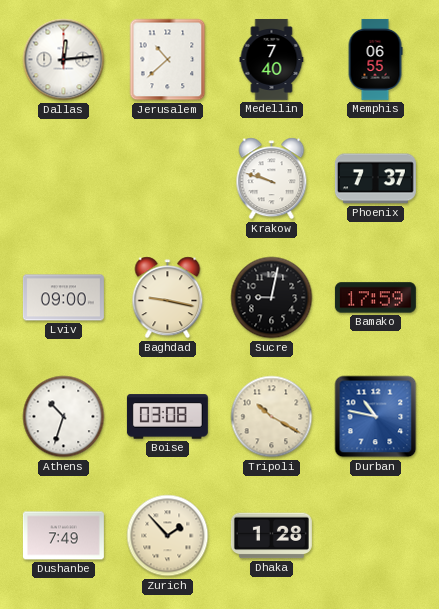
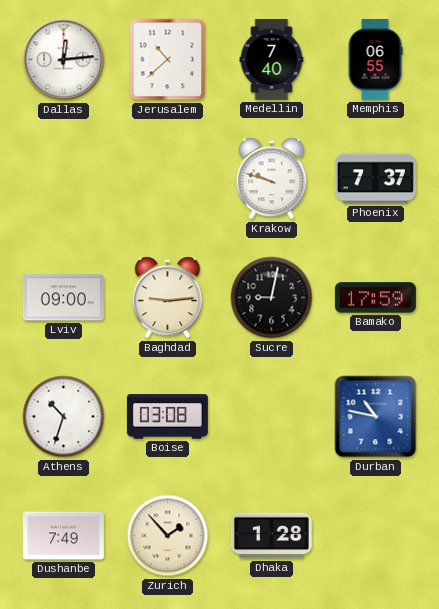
Baghdad: 9:17 -> 9:14
Tripoli: 10:20 -> none
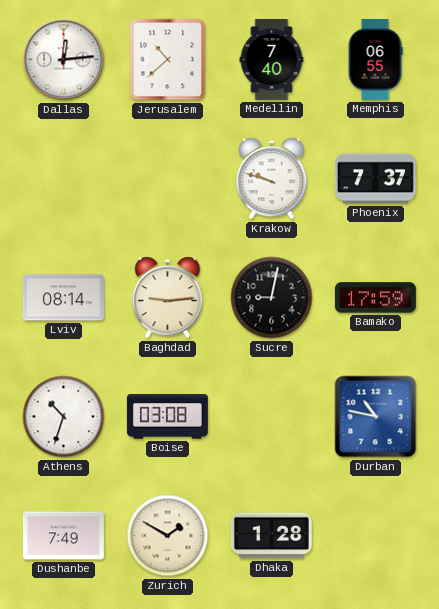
Lviv: 09:00 -> 08:14
Zurich: 1:53 -> 1:50
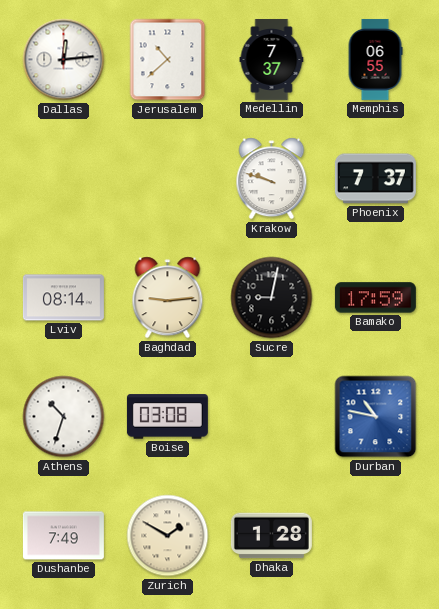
Medellin: 7:40 -> 7:37
